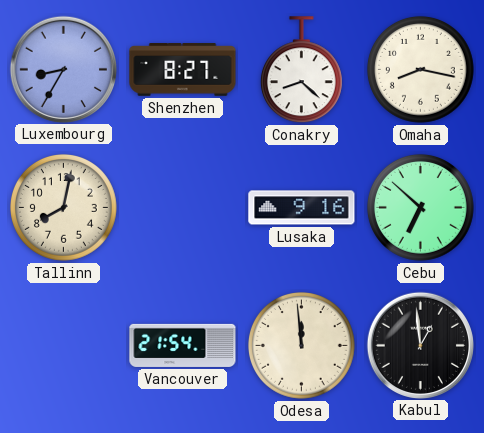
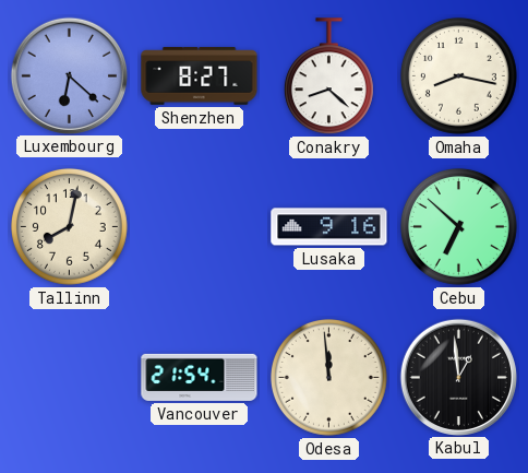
Luxembourg: 8:35 -> 6:22
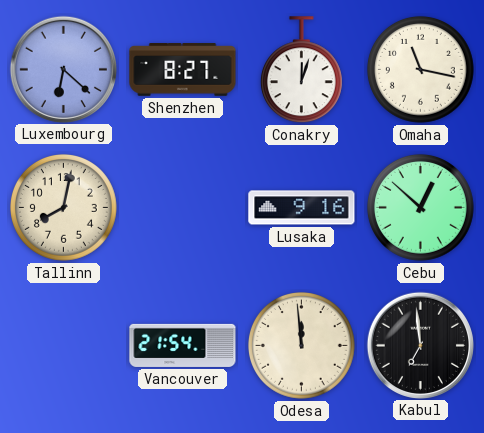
Conakry: 8:22 -> 12:03
Omaha: 8:17 -> 11:17
Cebu: 6:52 -> 12:52
Kabul: 12:59 -> 6:59
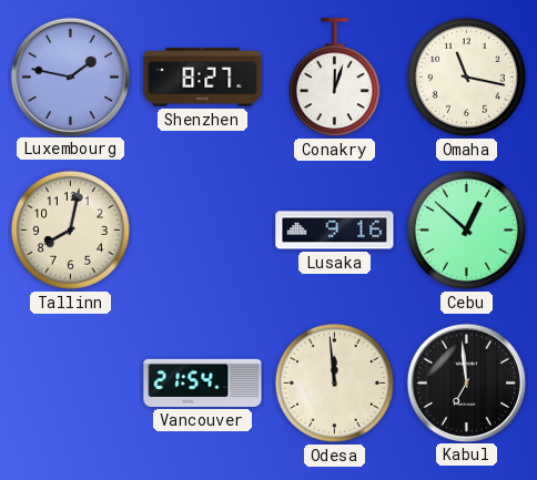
Luxembourg: 6:22 -> 1:47
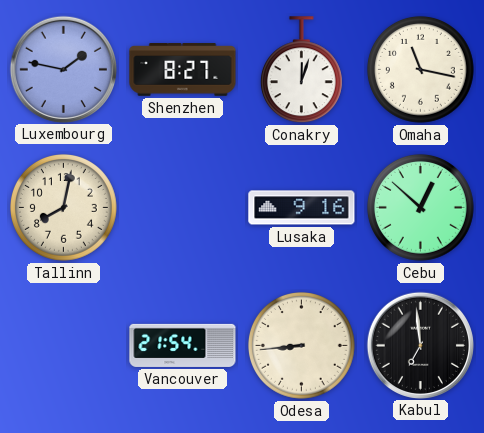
Odesa: 11:59 -> 8:44
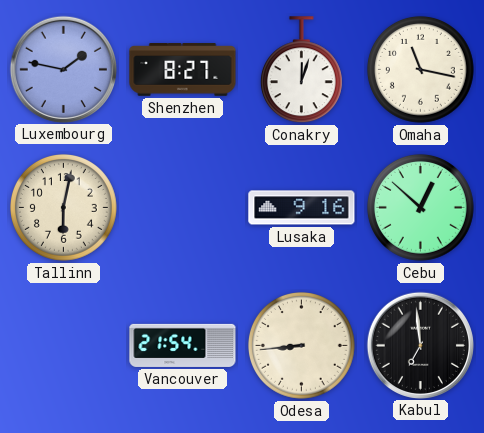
Tallinn: 8:02 -> 6:02
